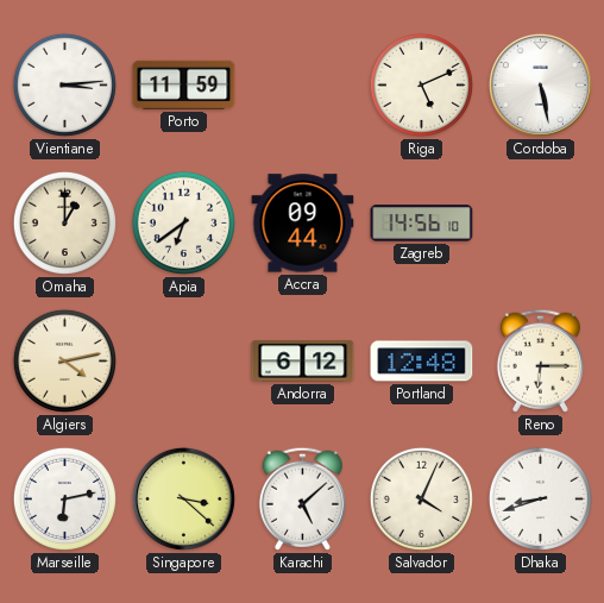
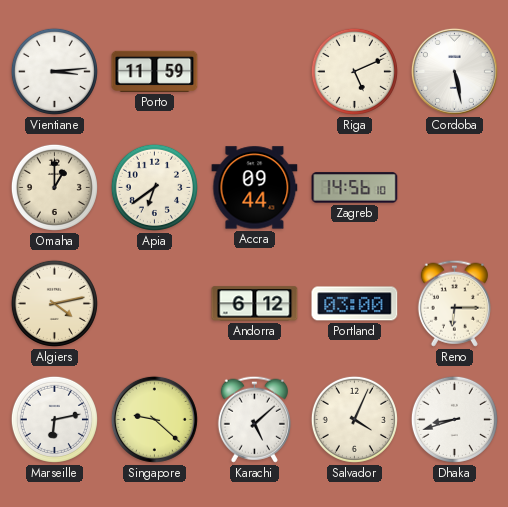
Portland: 12:48 -> 03:00
Singapore: 3:22 -> 9:22
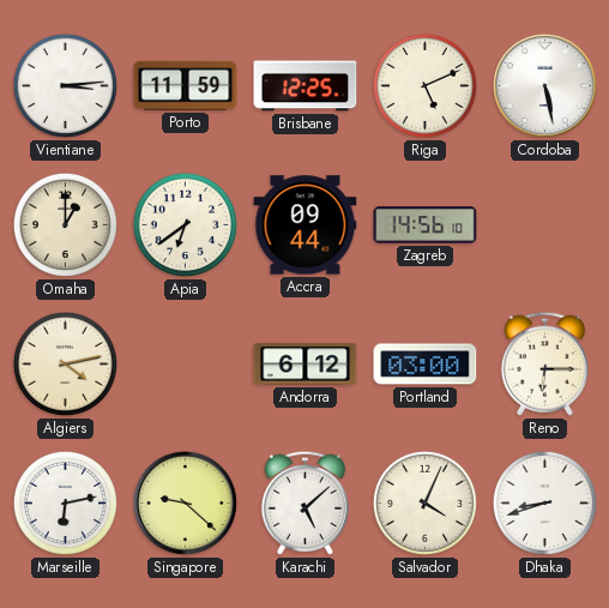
Brisbane: none -> 12:25
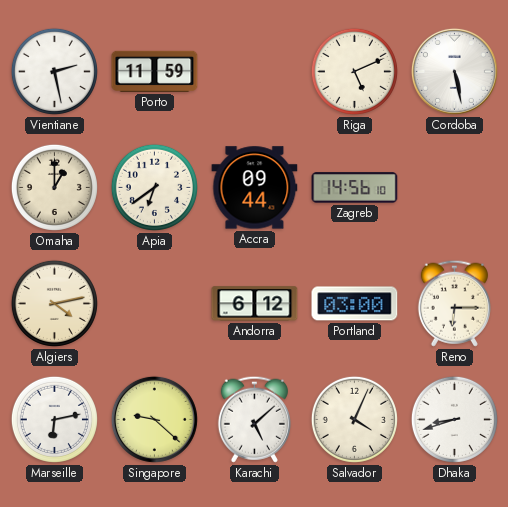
Vientiane: 3:14 -> 2:28
Brisbane: 12:25 -> none
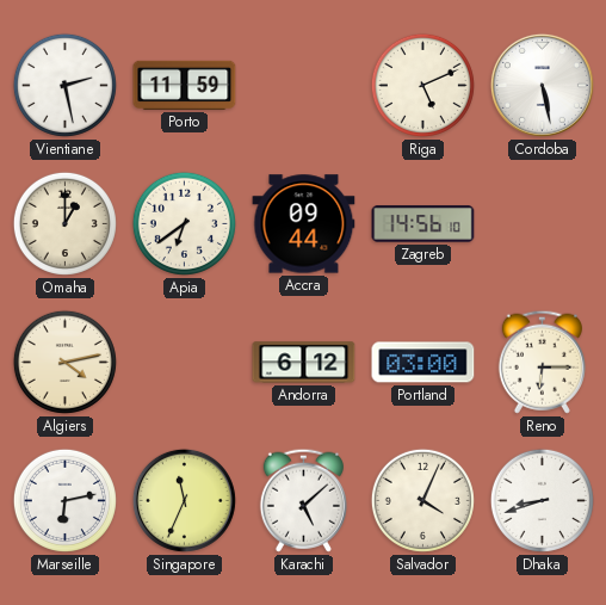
Singapore: 9:22 -> 11:34
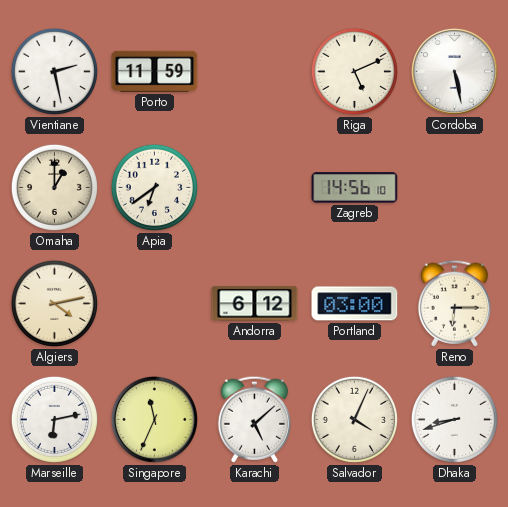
Accra: 09:44 -> none
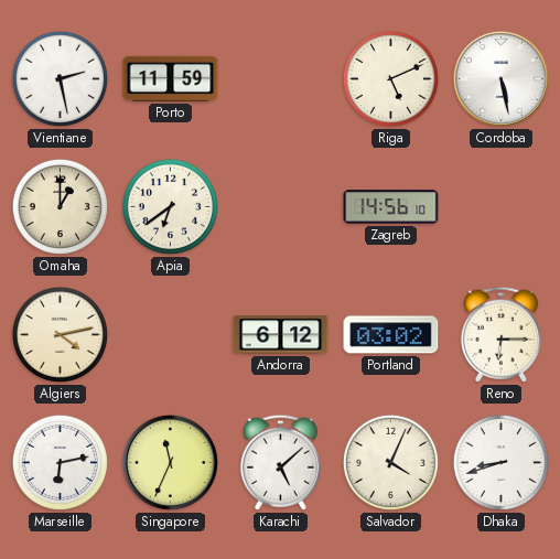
Portland: 03:00 -> 03:02
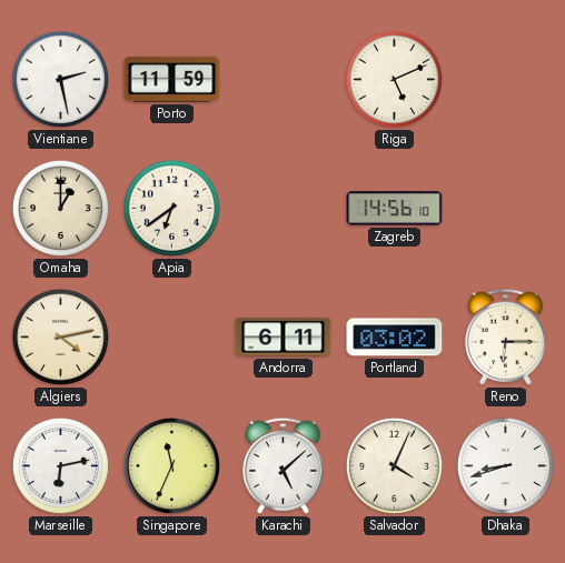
Cordoba: 5:28 -> none
Andorra: 6:12 -> 6:11
